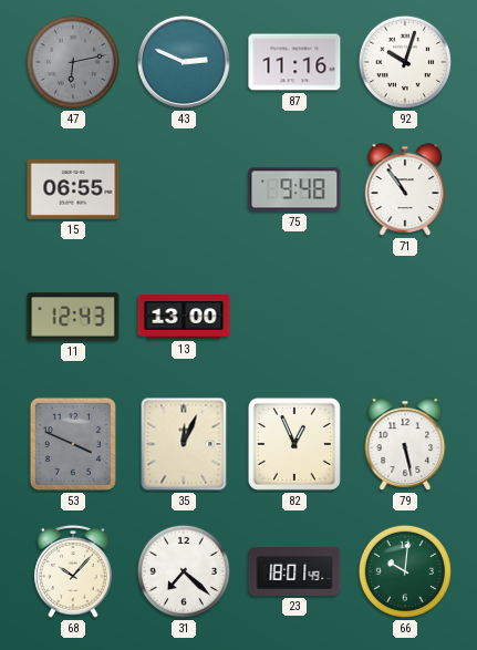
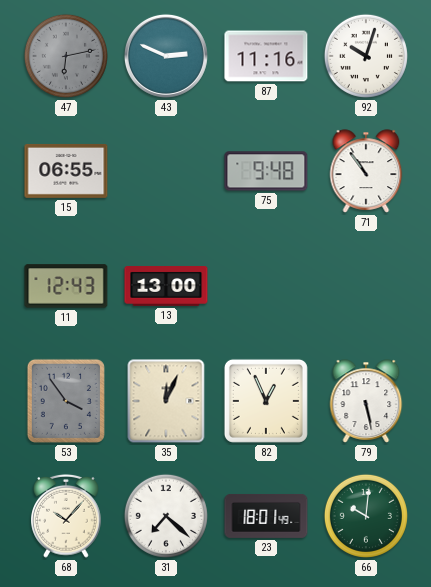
53: 3:49 -> 3:54
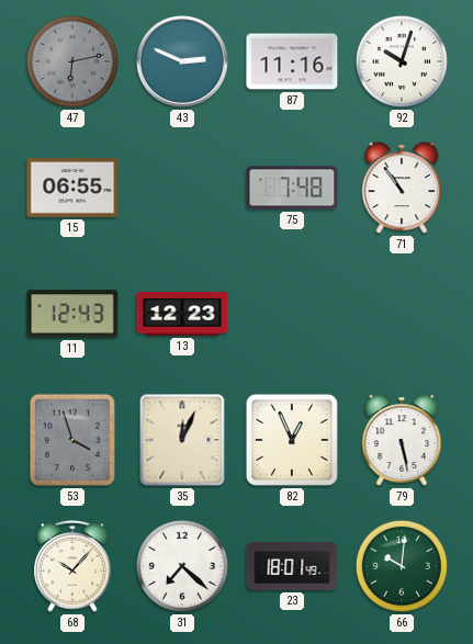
75: 9:48 -> 7:48
13: 13:00 -> 12:23
53: 3:54 -> 3:57
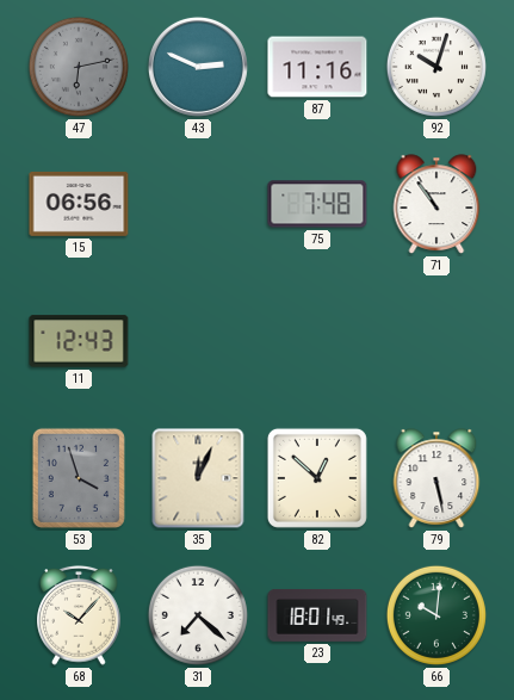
15: 06:55 -> 06:56
13: 12:23 -> none
82: 12:56 -> 12:52
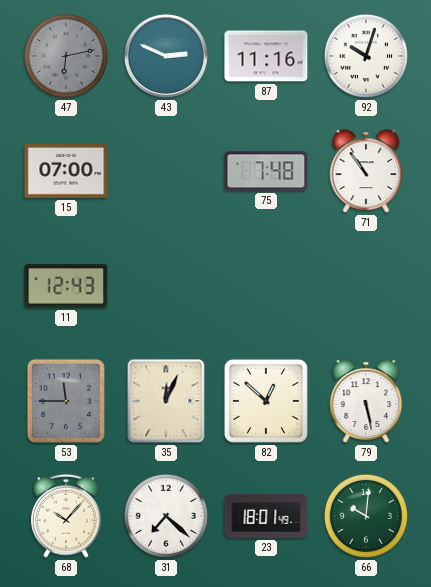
15: 06:56 -> 07:00
53: 3:57 -> 11:45
